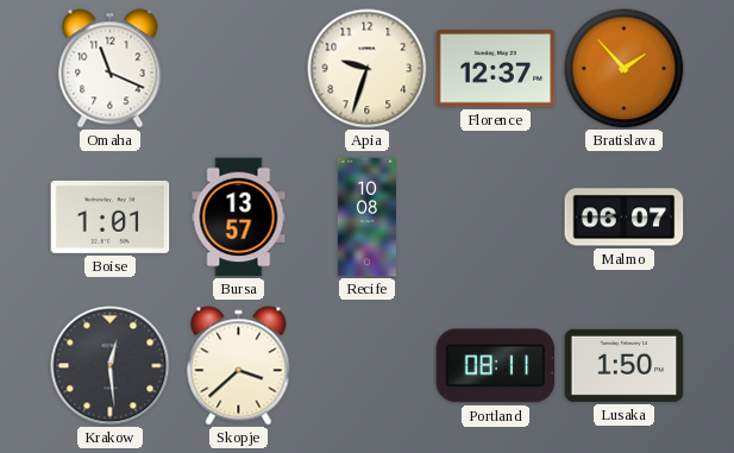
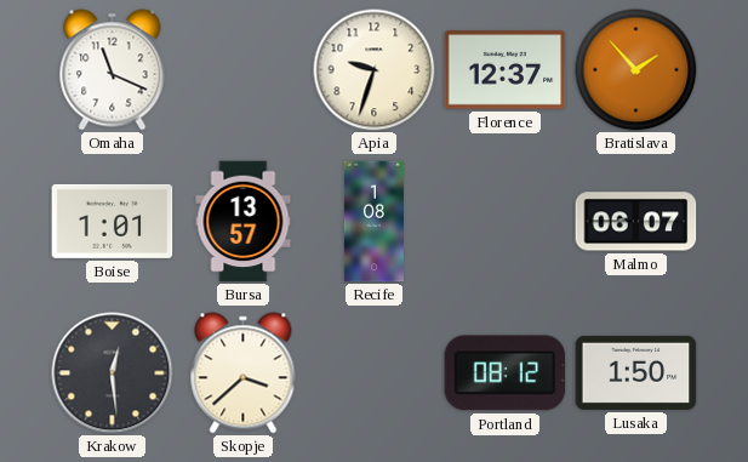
Recife: 10:08 -> 1:08
Portland: 08:11 -> 08:12
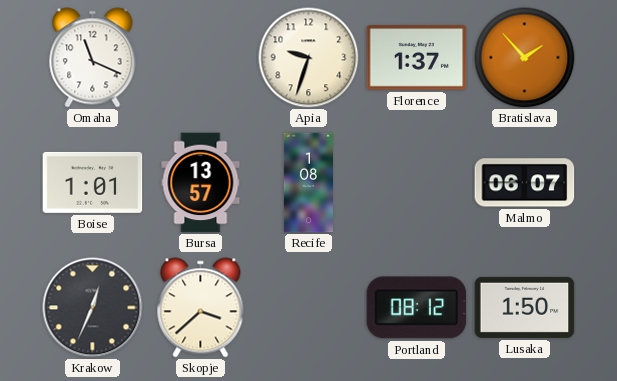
Florence: 12:37 -> 1:37
Krakow: 12:29 -> 12:34
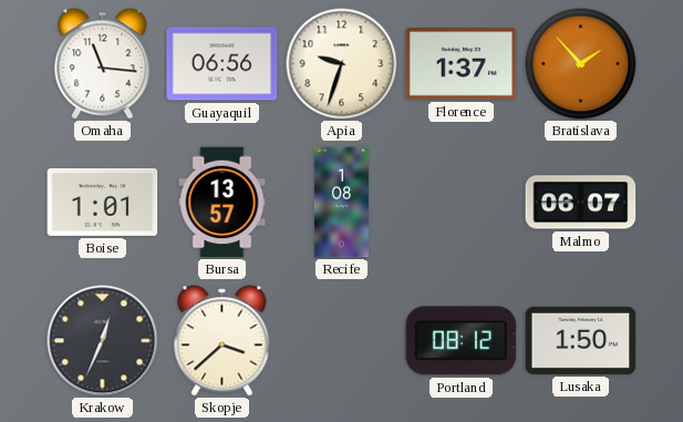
Omaha: 11:19 -> 11:16
Guayaquil: none -> 06:56
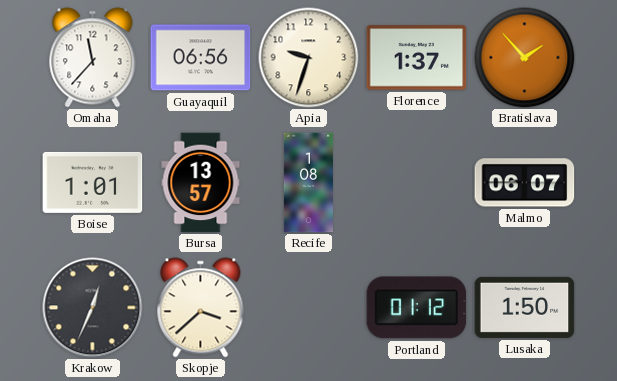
Omaha: 11:16 -> 11:37
Portland: 08:12 -> 01:12
